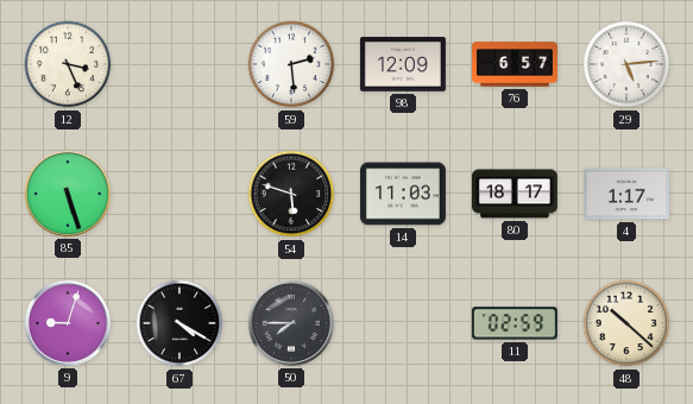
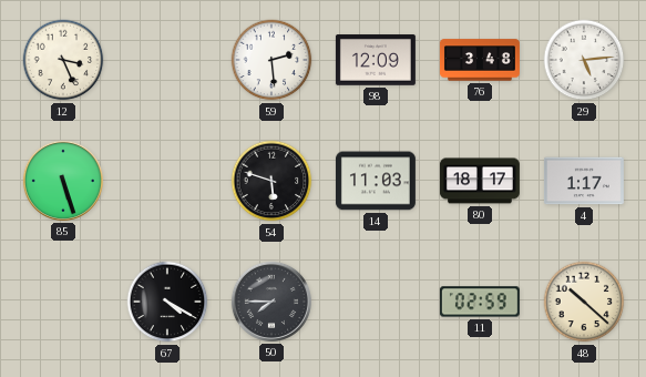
76: 6:57 -> 3:48
9: 9:03 -> none
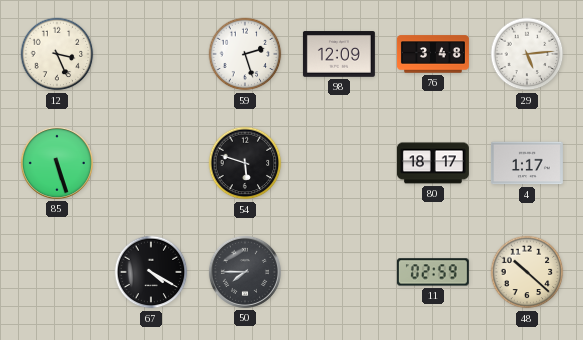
59: 2:29 -> 2:27
14: 11:03 -> none
